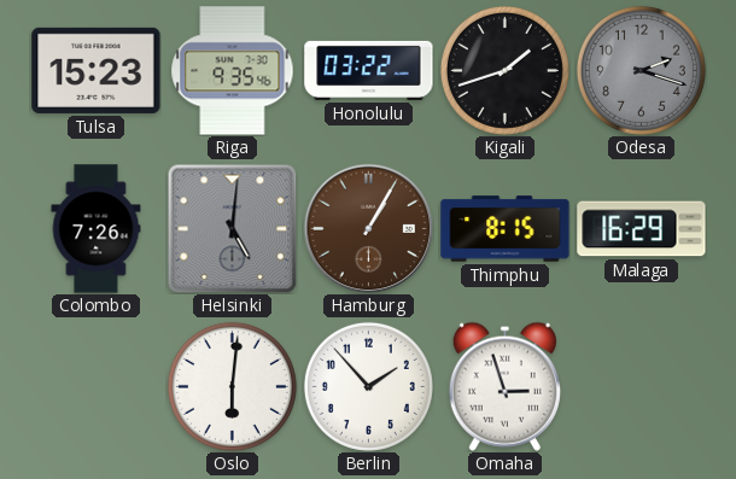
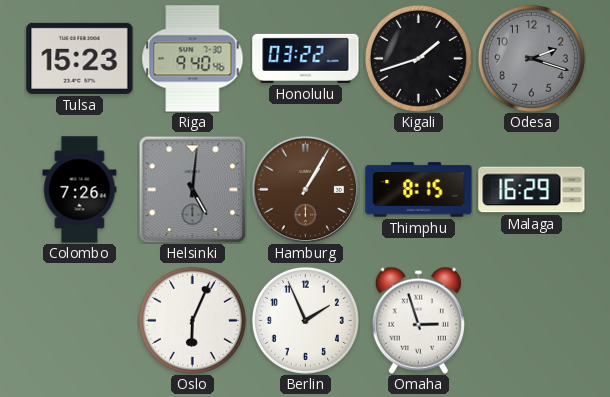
Riga: 9:35 -> 9:40
Oslo: 6:01 -> 6:04
Berlin: 1:53 -> 1:56
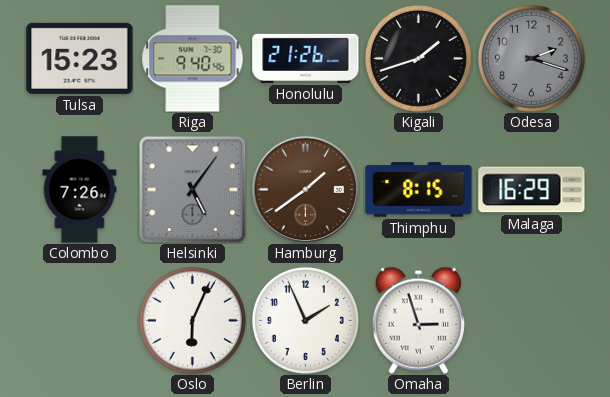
Honolulu: 03:22 -> 21:26
Helsinki: 5:01 -> 5:06
Hamburg: 1:05 -> 1:39
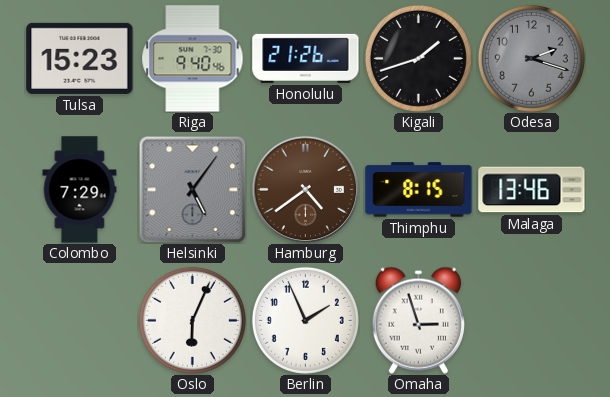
Colombo: 7:26 -> 7:29
Hamburg: 1:39 -> 4:39
Malaga: 16:29 -> 13:46
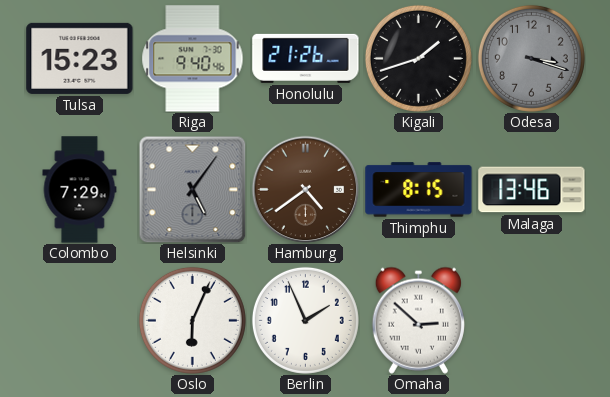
Odesa: 2:18 -> 3:18
Omaha: 2:57 -> 2:52
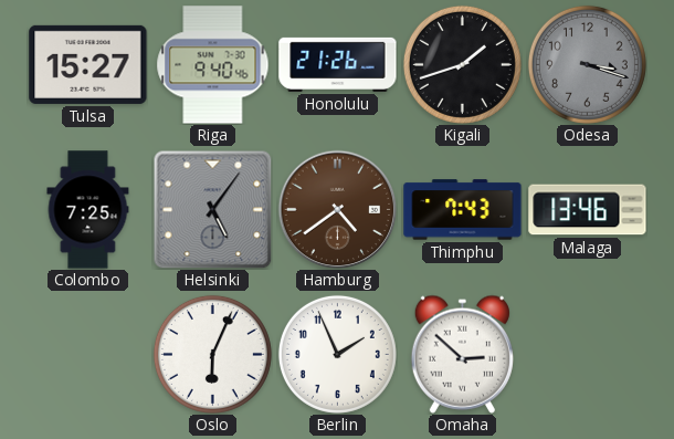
Tulsa: 15:23 -> 15:27
Colombo: 7:29 -> 7:25
Thimphu: 8:15 -> 7:43
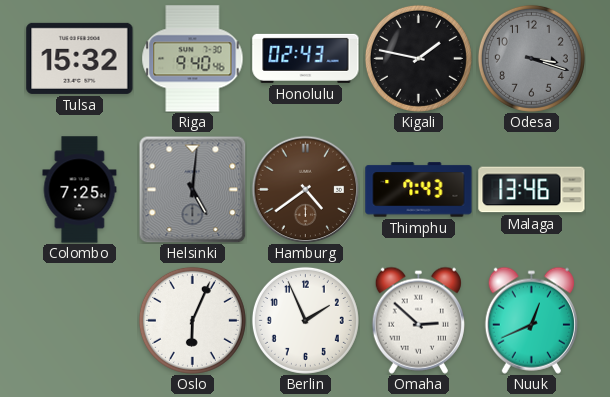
Tulsa: 15:27 -> 15:32
Honolulu: 21:26 -> 02:43
Kigali: 1:42 -> 1:47
Helsinki: 5:06 -> 5:01
Nuuk: none -> 12:41
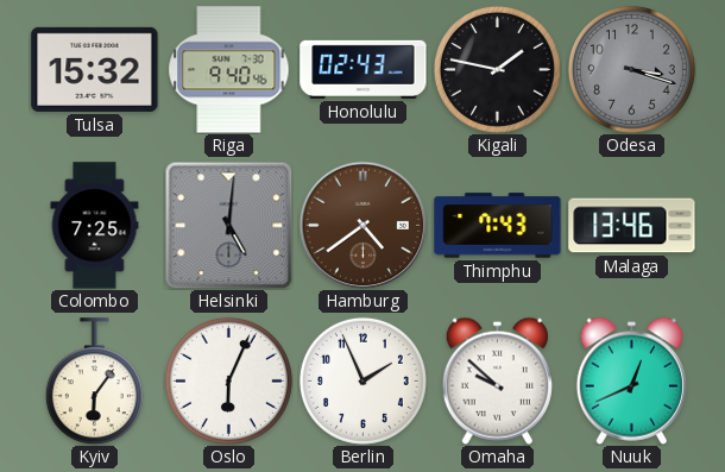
Kyiv: none -> 6:06
Omaha: 2:52 -> 9:52
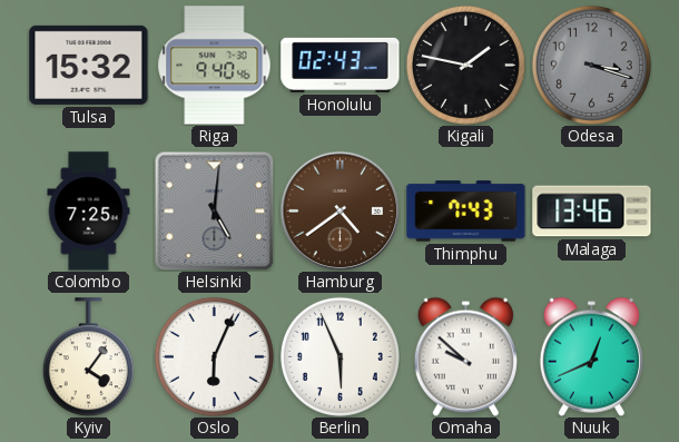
Kyiv: 6:06 -> 4:06
Berlin: 1:56 -> 5:56
